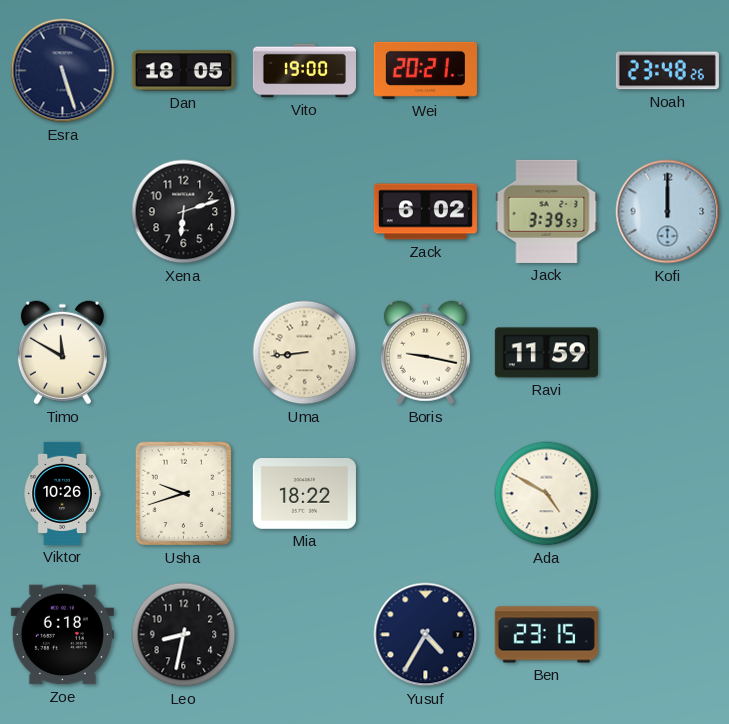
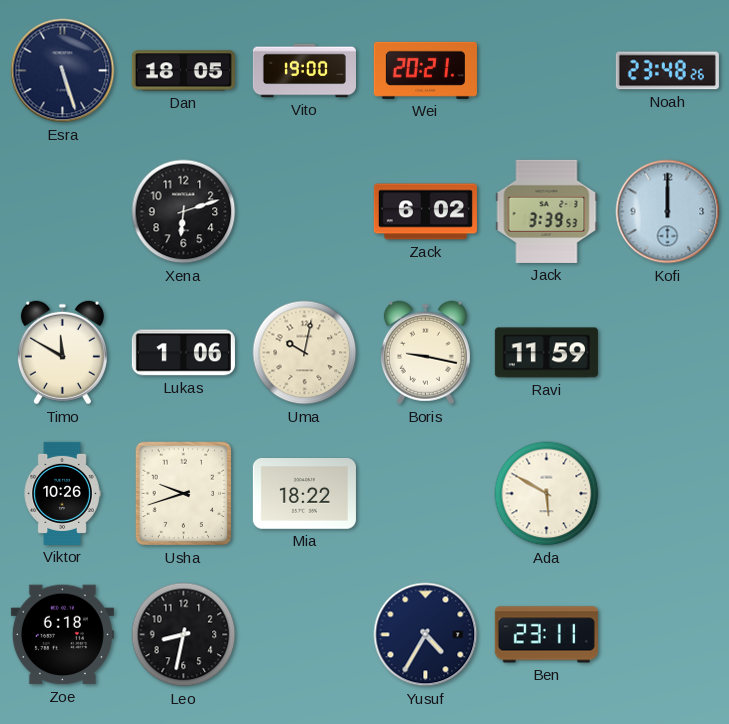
Lukas: none -> 1:06
Uma: 8:44 -> 10:02
Ada: 4:50 -> 5:50
Ben: 23:15 -> 23:11
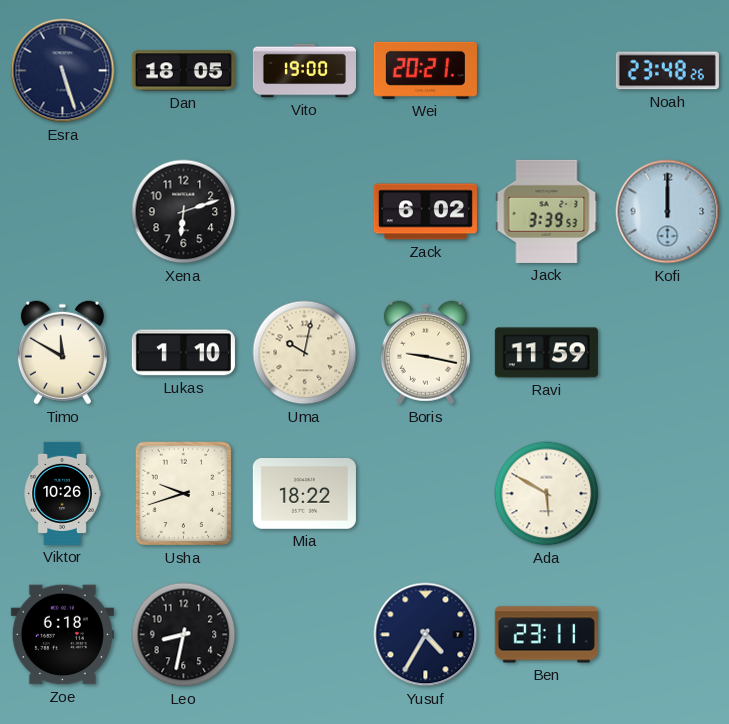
Lukas: 1:06 -> 1:10
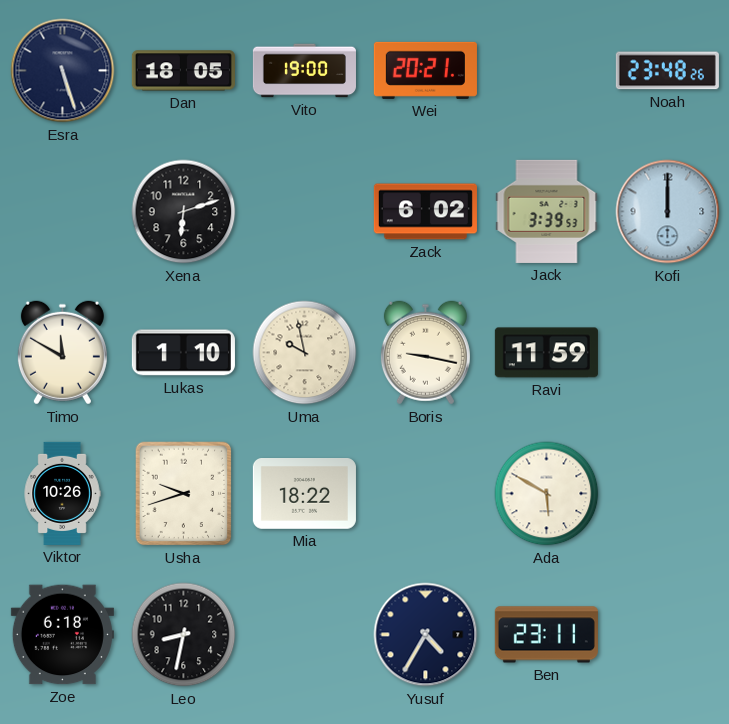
Uma: 10:02 -> 9:58
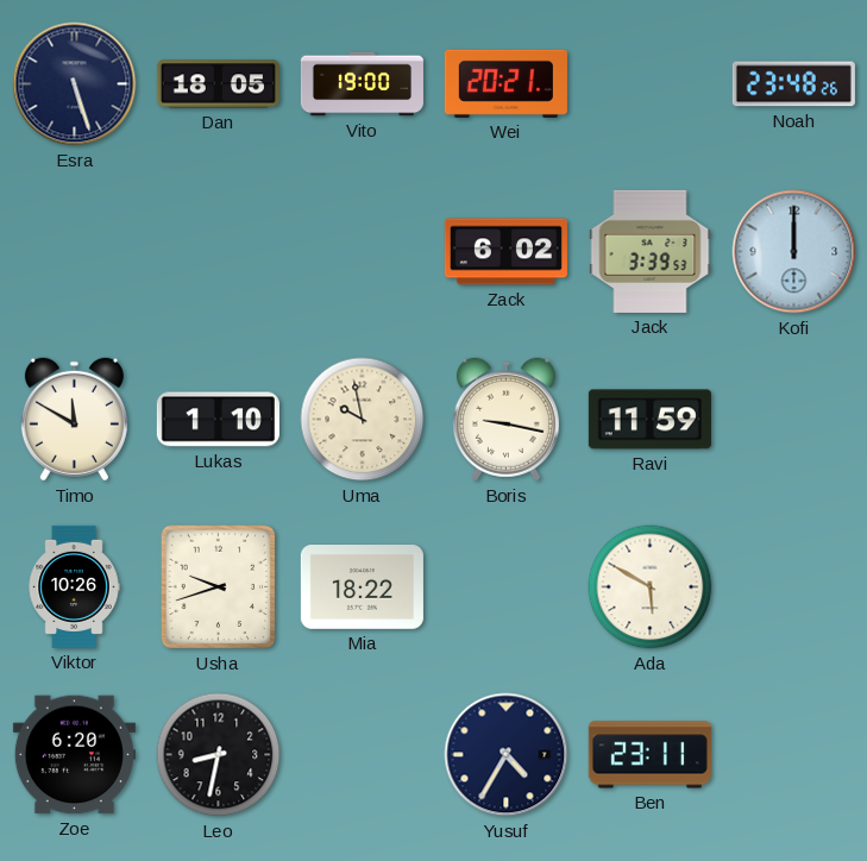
Xena: 6:12 -> none
Zoe: 6:18 -> 6:20
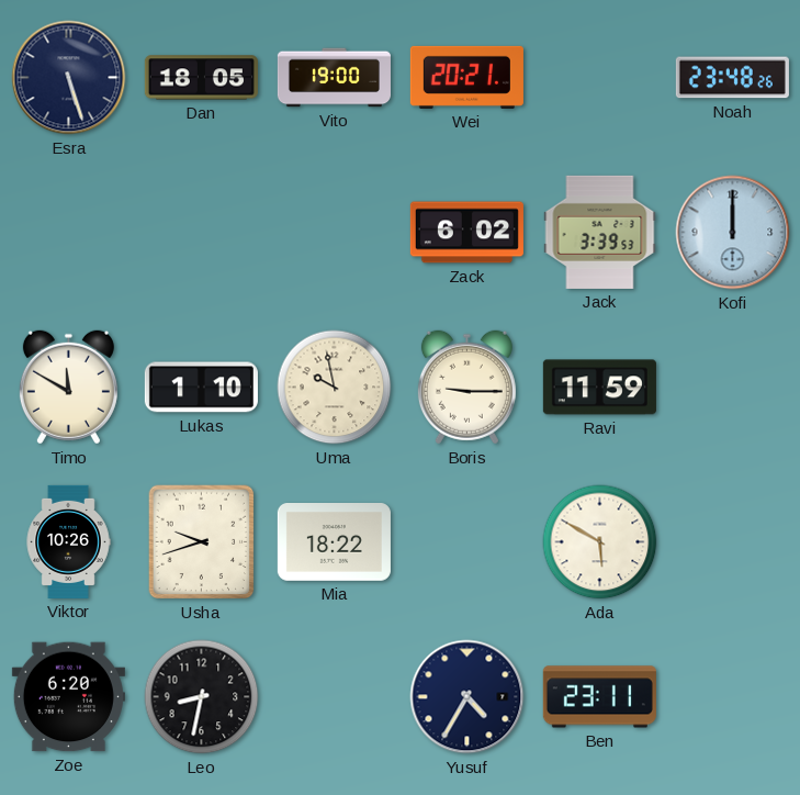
Boris: 9:17 -> 9:15
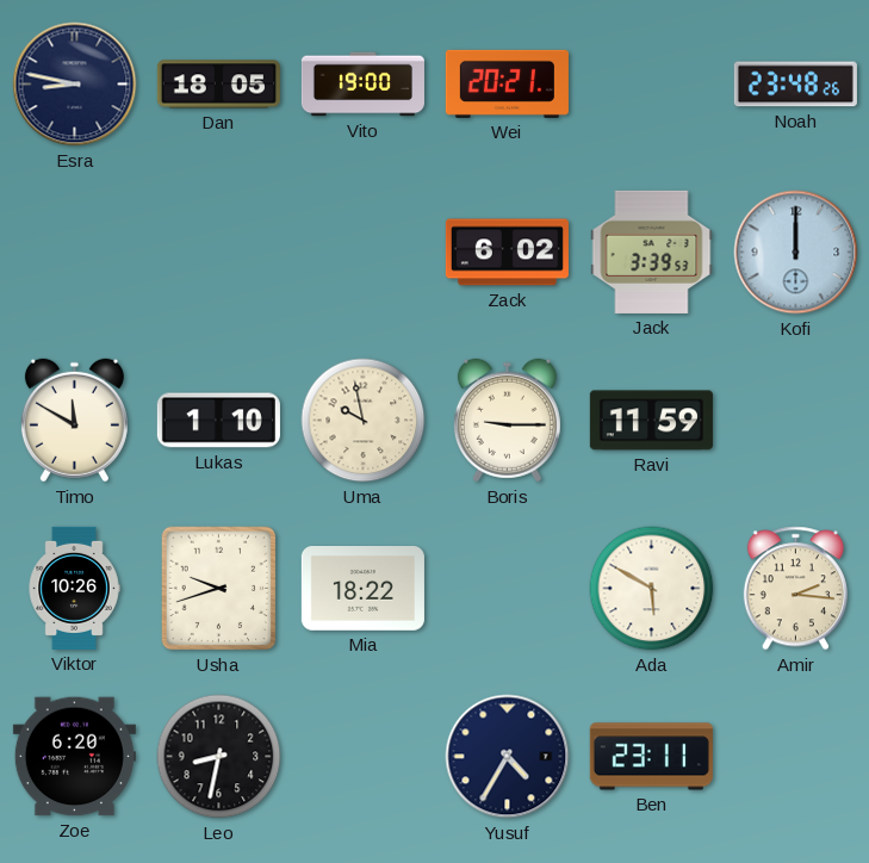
Esra: 5:27 -> 8:47
Amir: none -> 2:16
